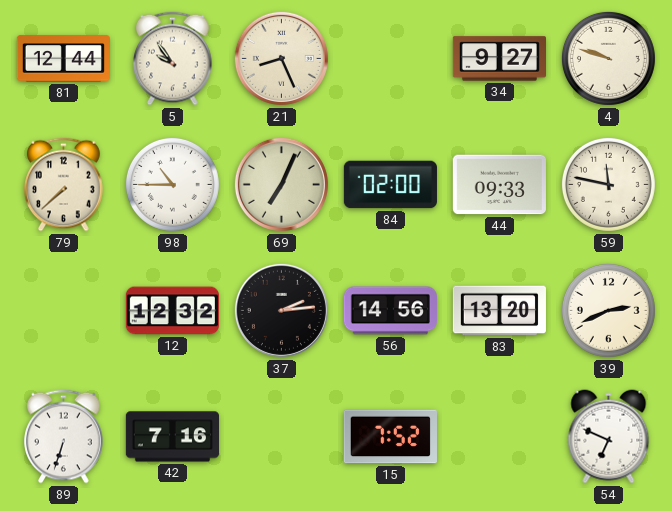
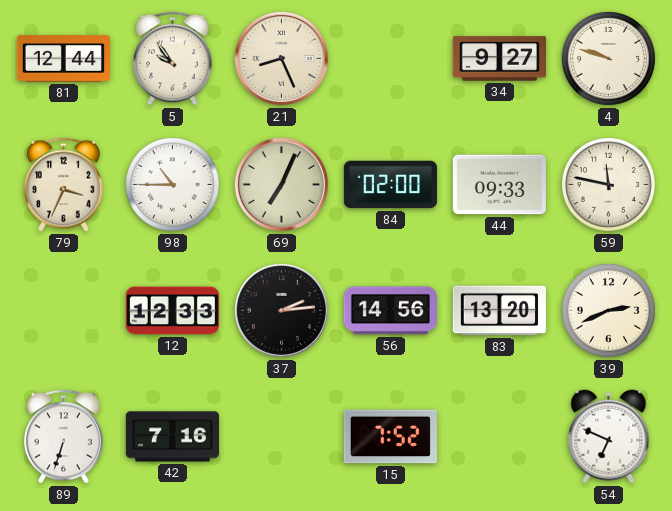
79: 7:38 -> 3:34
12: 12:32 -> 12:33
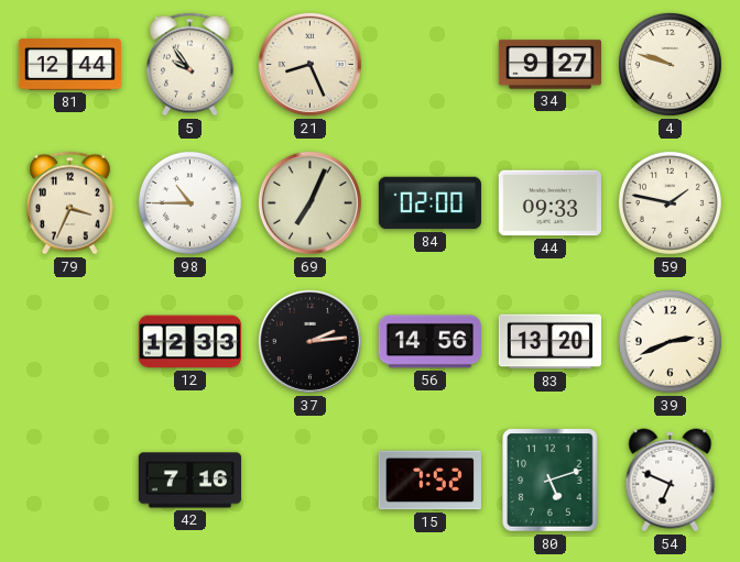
59: 11:47 -> 1:47
89: 6:33 -> none
80: none -> 5:12
